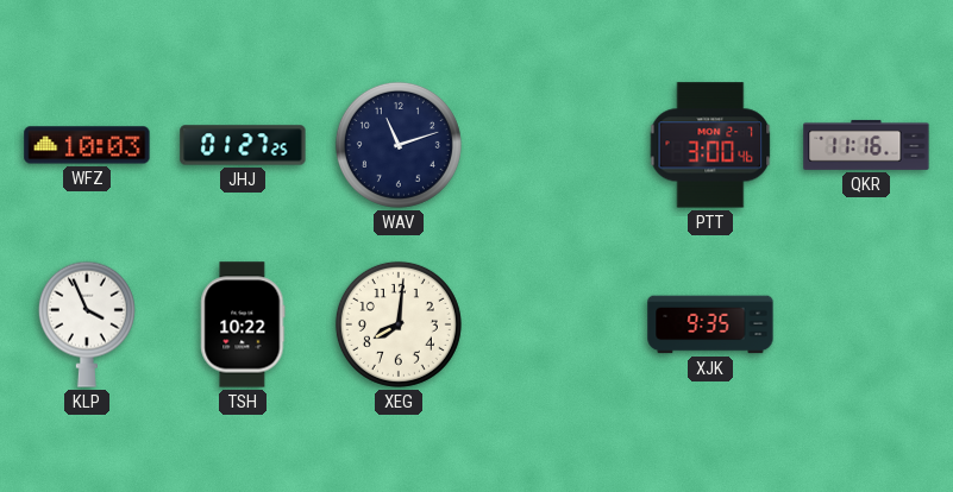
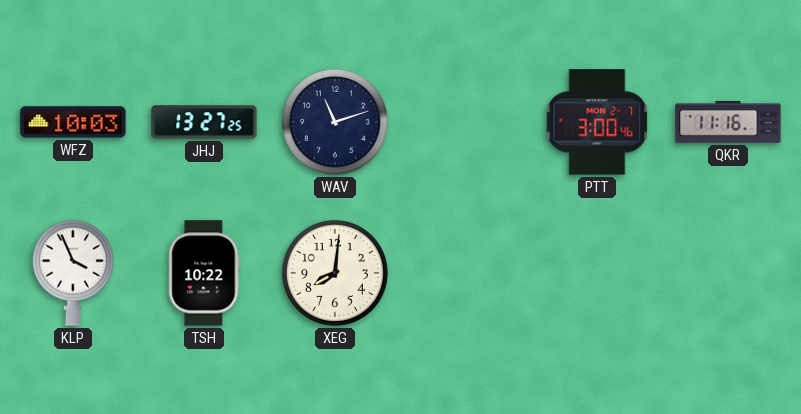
JHJ: 01:27 -> 13:27
XJK: 9:35 -> none
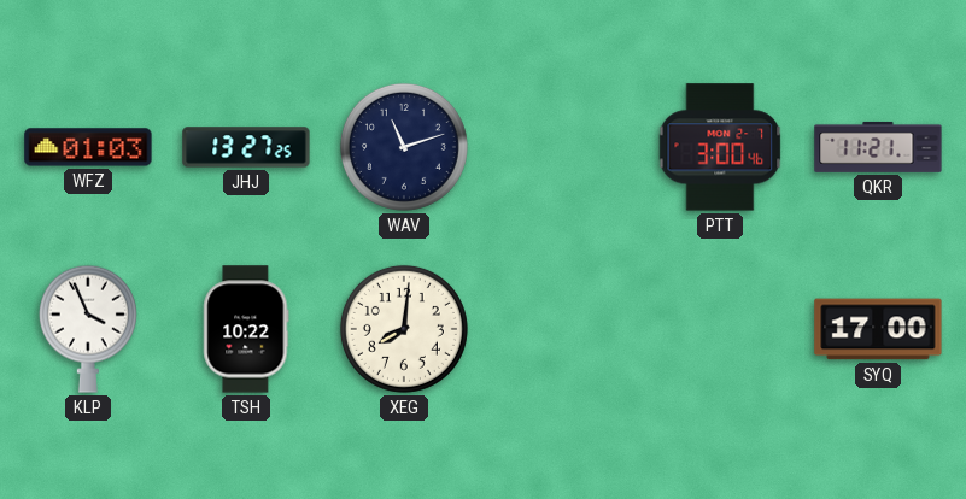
WFZ: 10:03 -> 01:03
QKR: 11:16 -> 11:21
SYQ: none -> 17:00
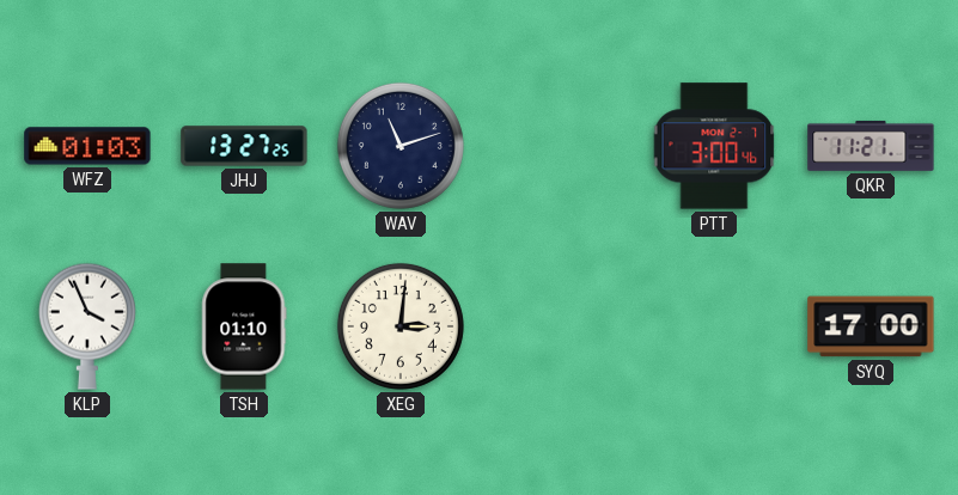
TSH: 10:22 -> 01:10
XEG: 8:01 -> 3:01
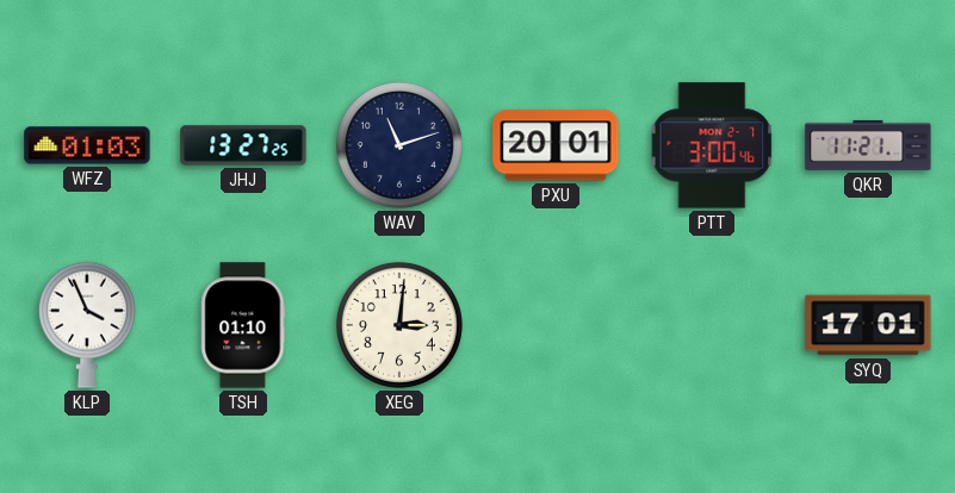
PXU: none -> 20:01
SYQ: 17:00 -> 17:01
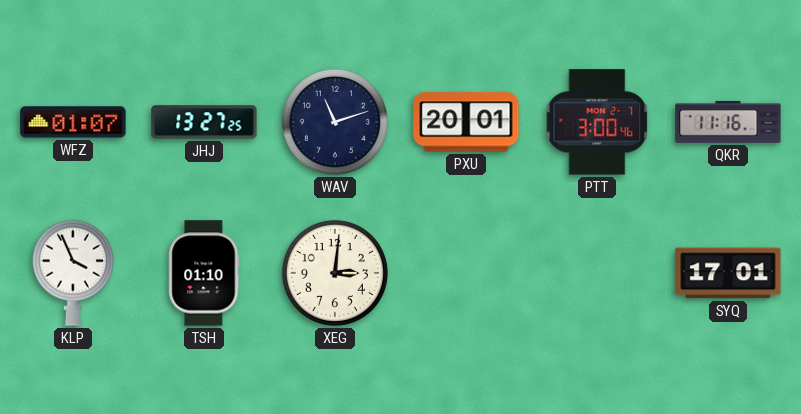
WFZ: 01:03 -> 01:07
QKR: 11:21 -> 11:16
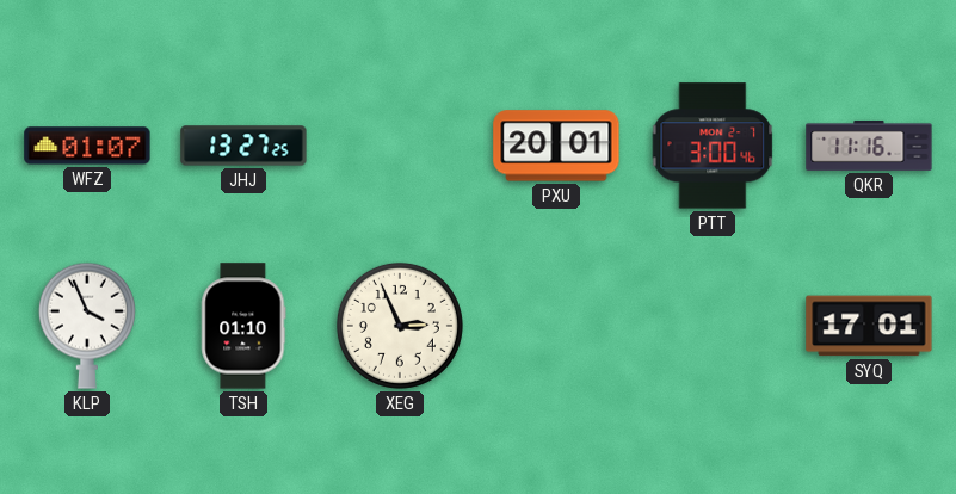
WAV: 11:12 -> none
XEG: 3:01 -> 2:56
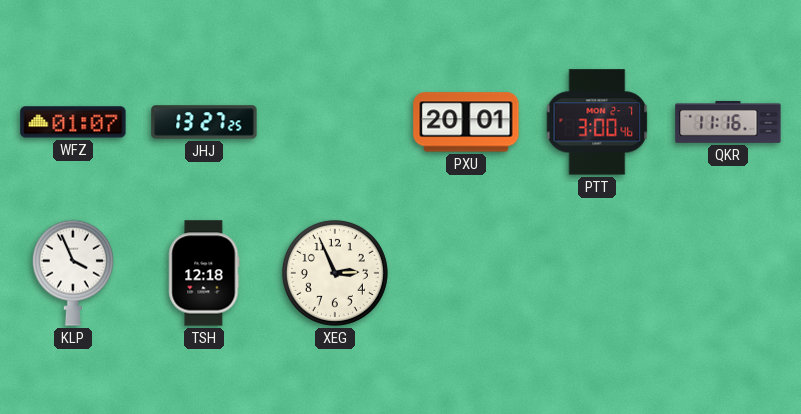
TSH: 01:10 -> 12:18
SYQ: 17:01 -> none
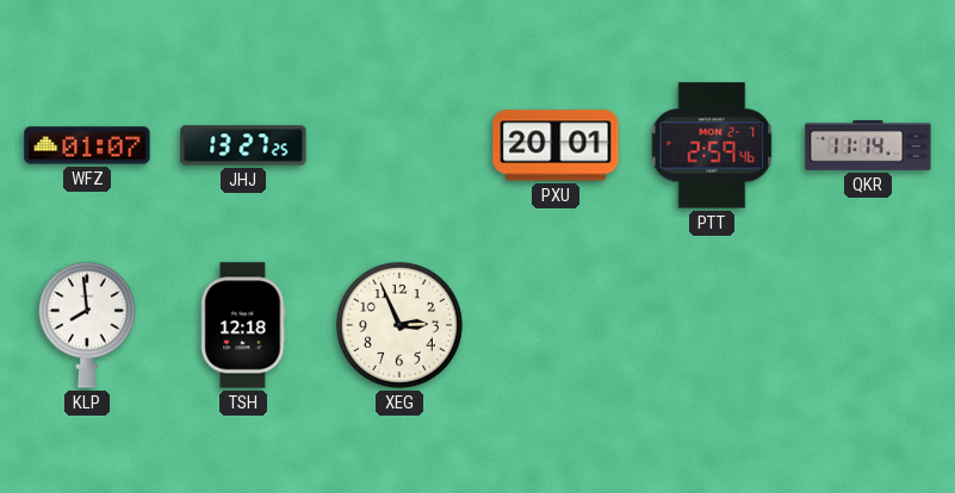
PTT: 3:00 -> 2:59
QKR: 11:16 -> 11:14
KLP: 3:56 -> 7:59
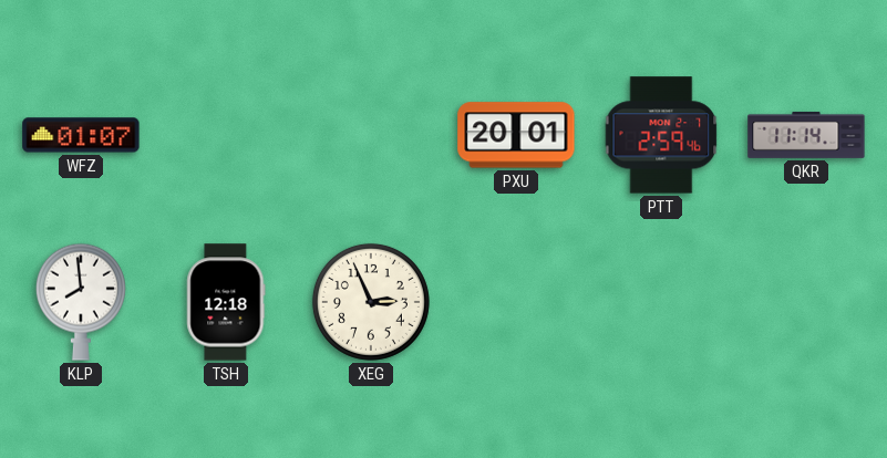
JHJ: 13:27 -> none
